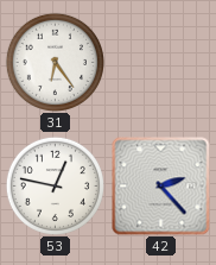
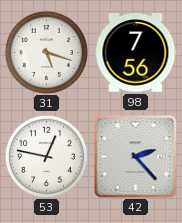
31: 6:24 -> 5:18
98: none -> 7:56
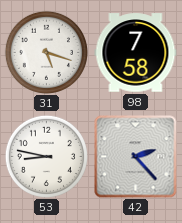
98: 7:56 -> 7:58
53: 12:47 -> 8:47
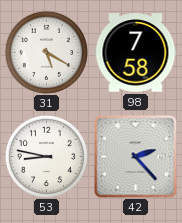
31: 5:18 -> 5:20
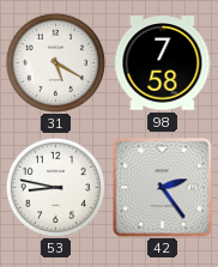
42: 2:23 -> 2:24
